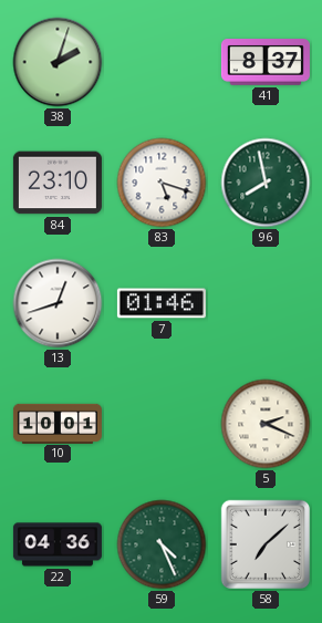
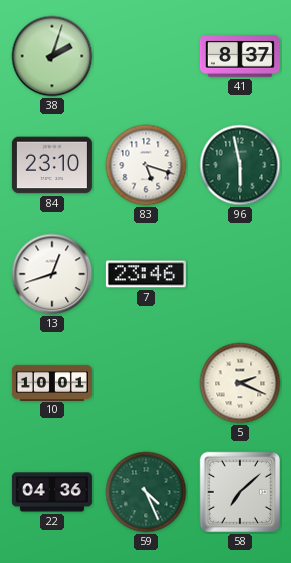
96: 7:58 -> 5:58
7: 01:46 -> 23:46
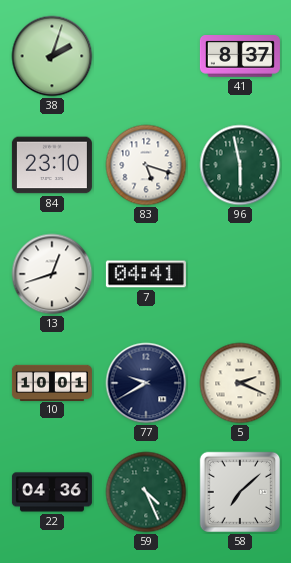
7: 23:46 -> 04:41
77: none -> 9:40
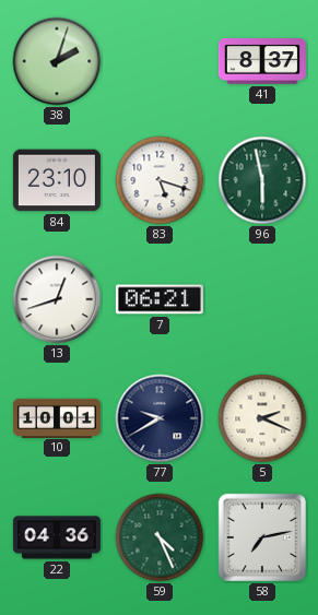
7: 04:41 -> 06:21
58: 7:08 -> 7:13
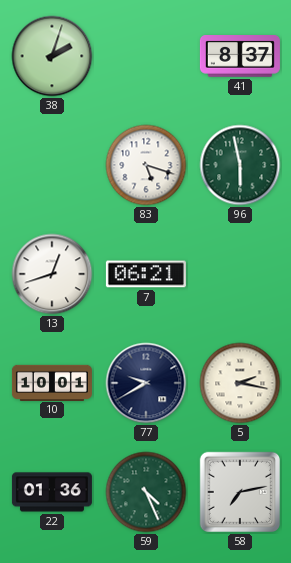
84: 23:10 -> none
5: 2:19 -> 2:17
22: 04:36 -> 01:36
